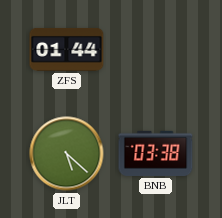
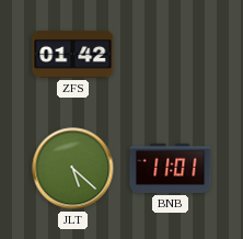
ZFS: 01:44 -> 01:42
BNB: 03:38 -> 11:01
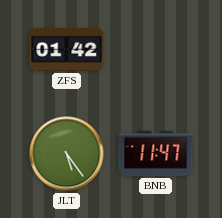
JLT: 5:22 -> 5:24
BNB: 11:01 -> 11:47
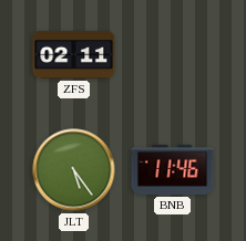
ZFS: 01:42 -> 02:11
BNB: 11:47 -> 11:46
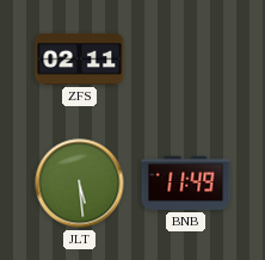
JLT: 5:24 -> 5:29
BNB: 11:46 -> 11:49
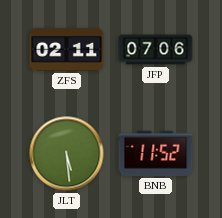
JFP: none -> 07:06
BNB: 11:49 -> 11:52
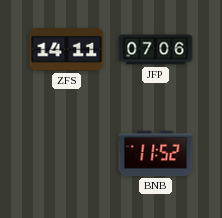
ZFS: 02:11 -> 14:11
JLT: 5:29 -> none
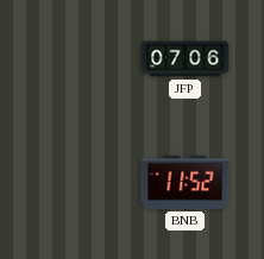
ZFS: 14:11 -> none
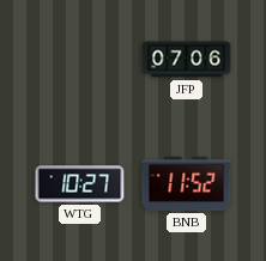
WTG: none -> 10:27
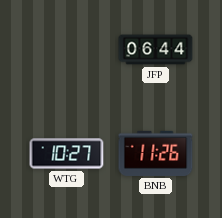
JFP: 07:06 -> 06:44
BNB: 11:52 -> 11:26
